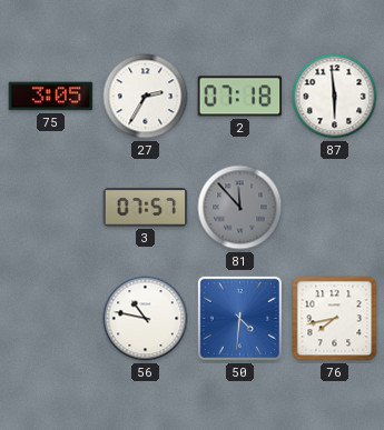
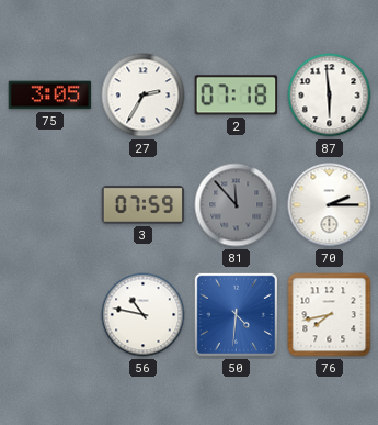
3: 07:57 -> 07:59
70: none -> 2:15
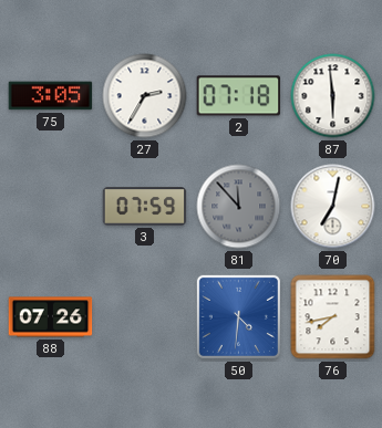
70: 2:15 -> 7:02
88: none -> 07:26
56: 10:47 -> none
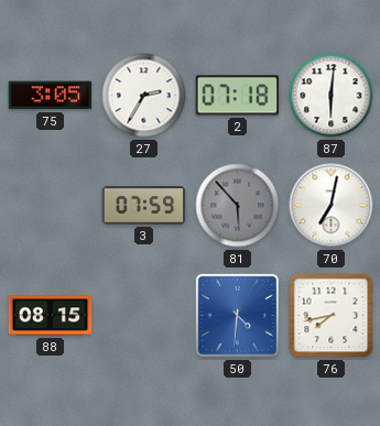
87: 5:59 -> 6:01
81: 11:53 -> 5:53
88: 07:26 -> 08:15
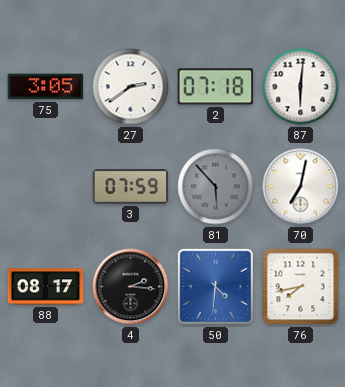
27: 2:35 -> 2:39
88: 08:15 -> 08:17
4: none -> 2:16
